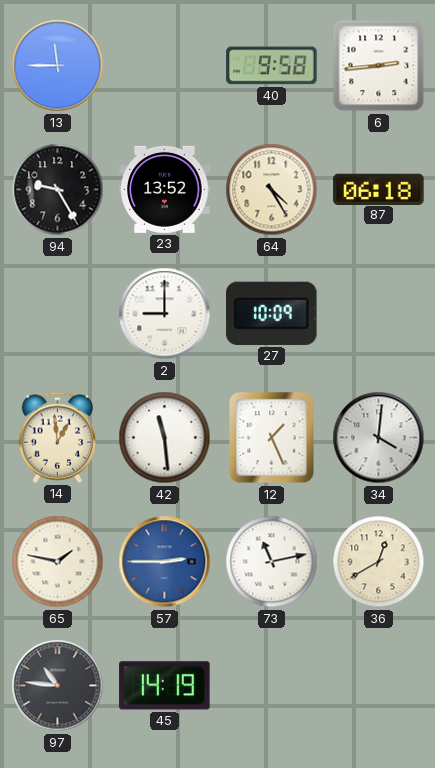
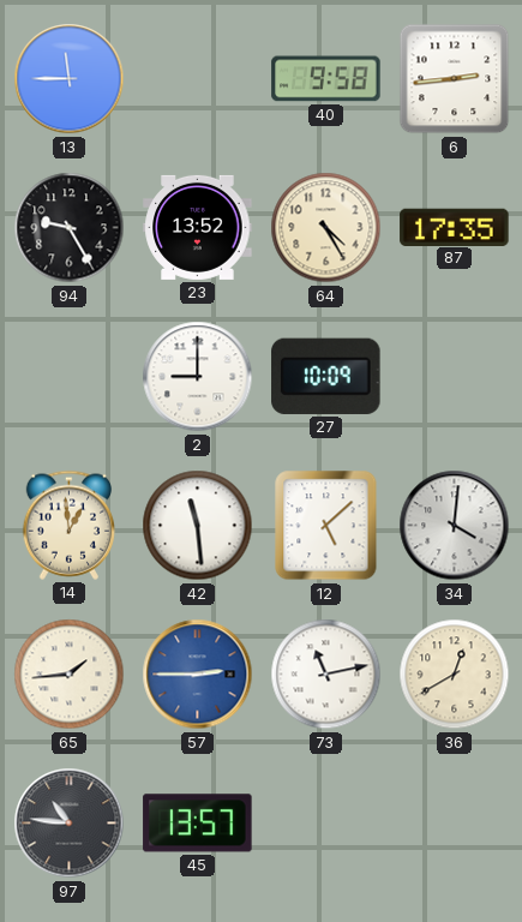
87: 06:18 -> 17:35
12: 1:26 -> 5:08
65: 1:47 -> 1:44
45: 14:19 -> 13:57
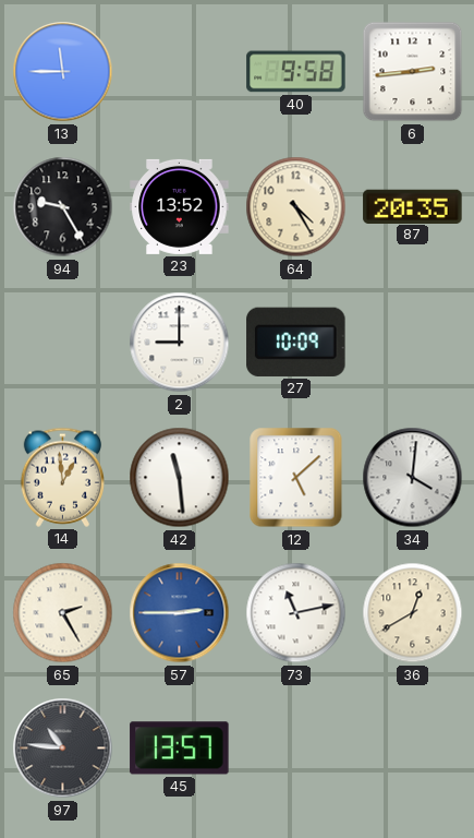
87: 17:35 -> 20:35
65: 1:44 -> 2:25
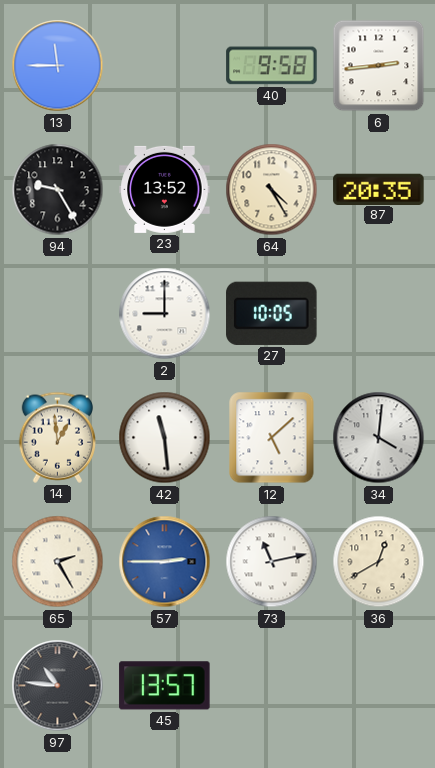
27: 10:09 -> 10:05
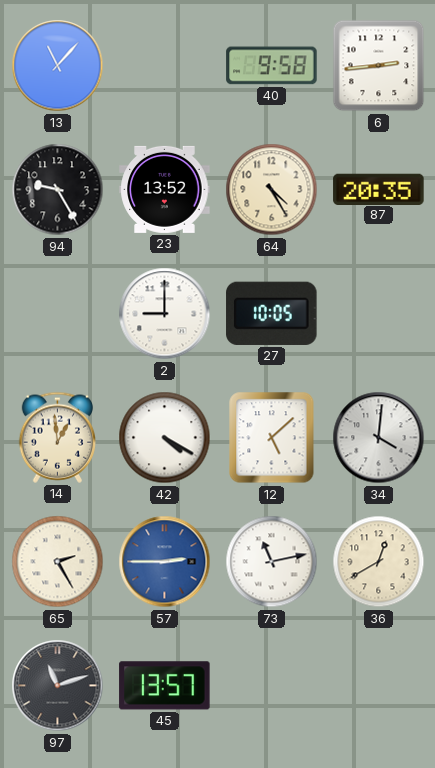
13: 11:45 -> 11:07
42: 11:29 -> 4:20
97: 10:46 -> 11:12
